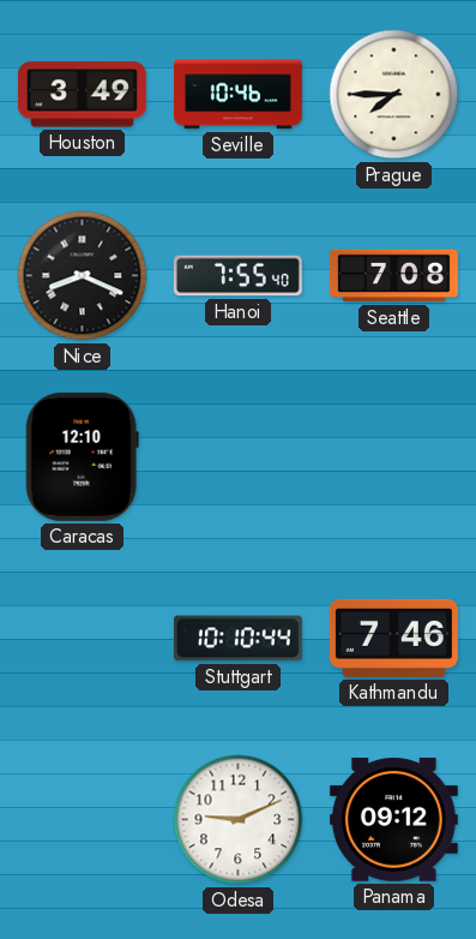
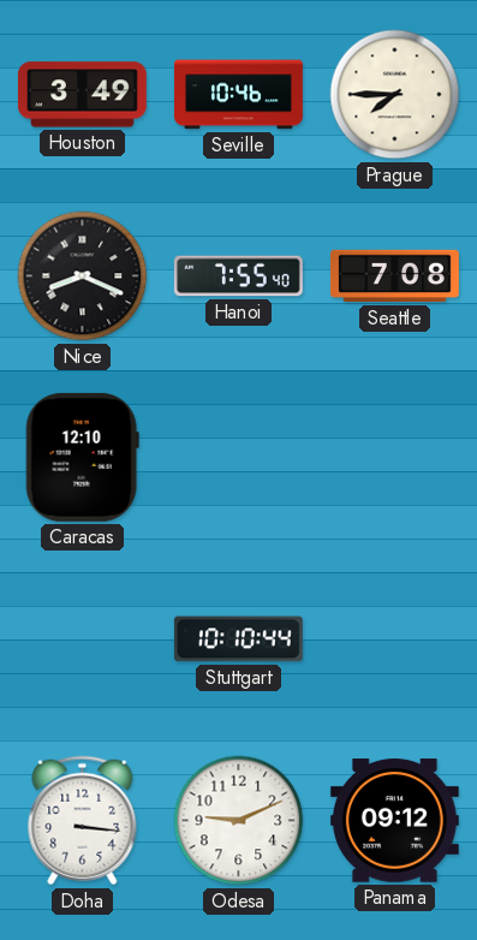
Kathmandu: 7:46 -> none
Doha: none -> 3:16
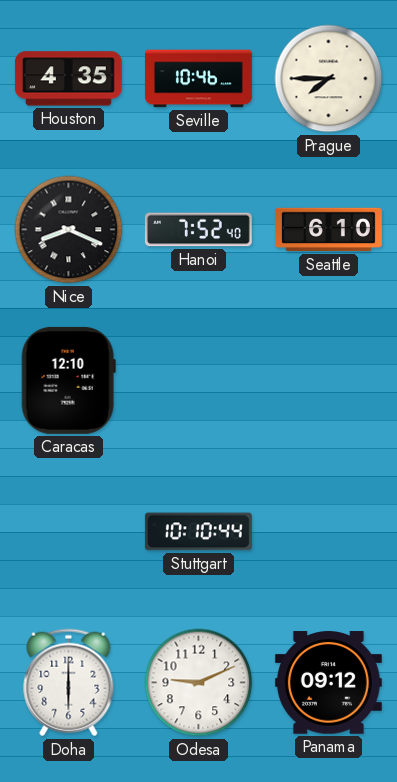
Houston: 3:49 -> 4:35
Hanoi: 7:55 -> 7:52
Seattle: 7:08 -> 6:10
Doha: 3:16 -> 6:00
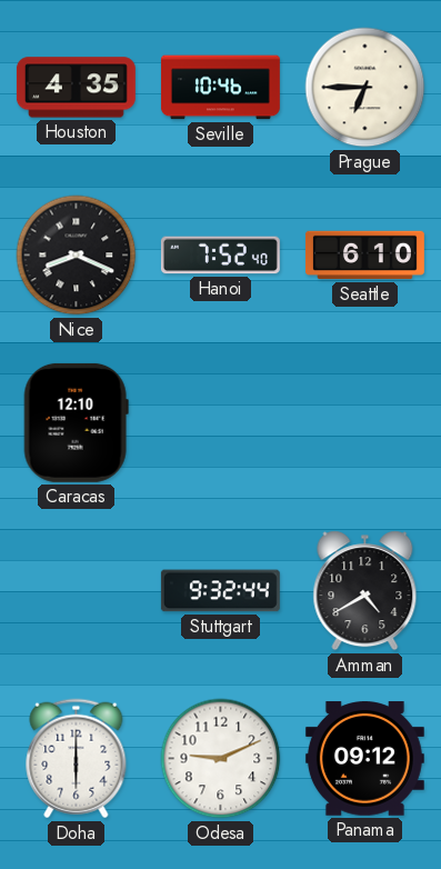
Prague: 7:45 -> 6:45
Stuttgart: 10:10 -> 9:32
Amman: none -> 4:40
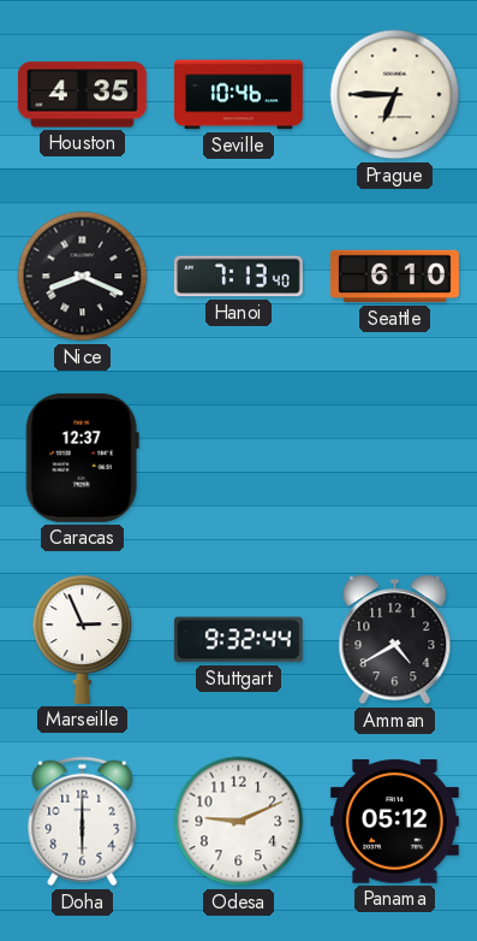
Hanoi: 7:52 -> 7:13
Caracas: 12:10 -> 12:37
Marseille: none -> 2:56
Panama: 09:12 -> 05:12
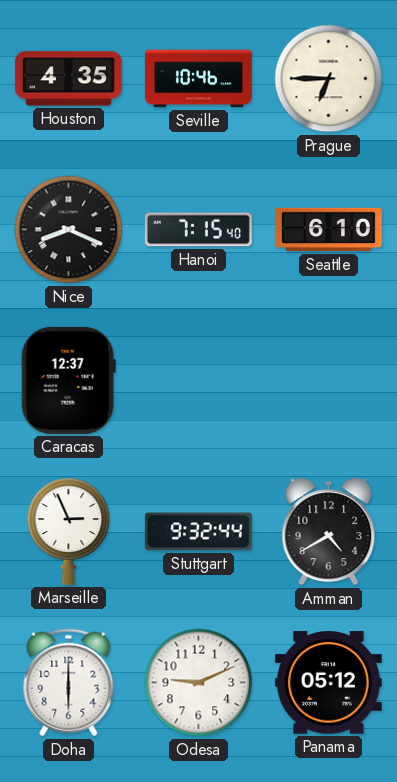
Hanoi: 7:13 -> 7:15
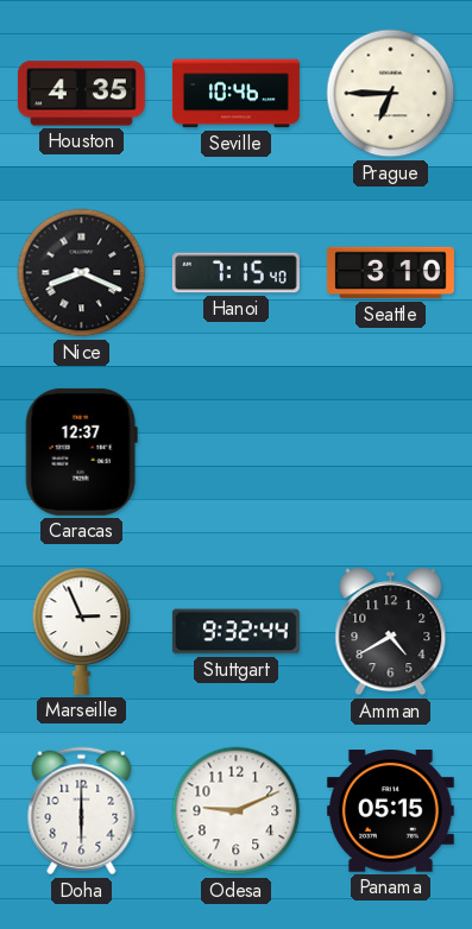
Seattle: 6:10 -> 3:10
Panama: 05:12 -> 05:15
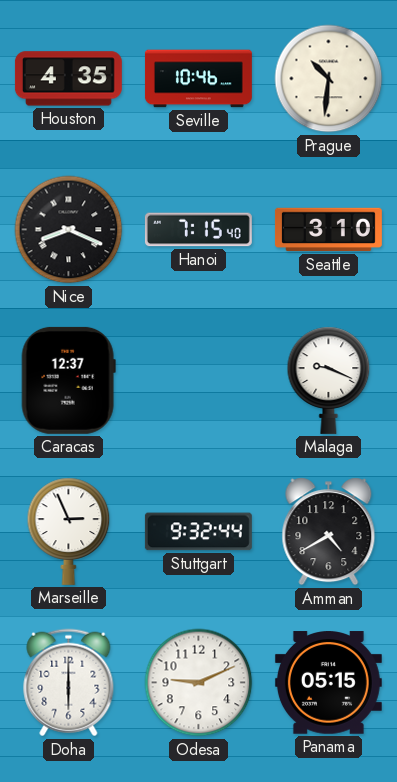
Prague: 6:45 -> 10:31
Malaga: none -> 9:19
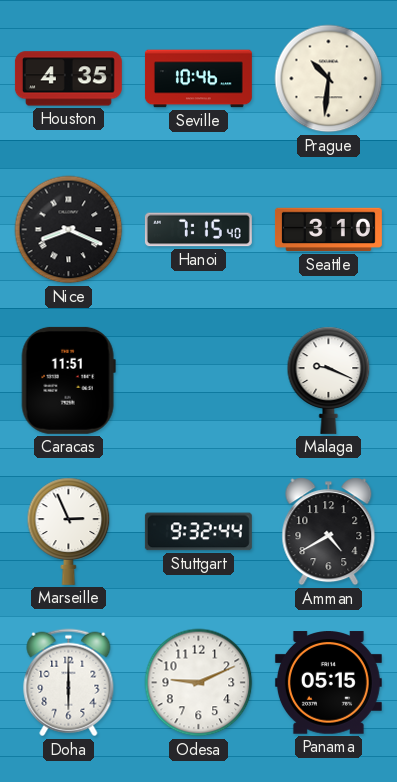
Caracas: 12:37 -> 11:51
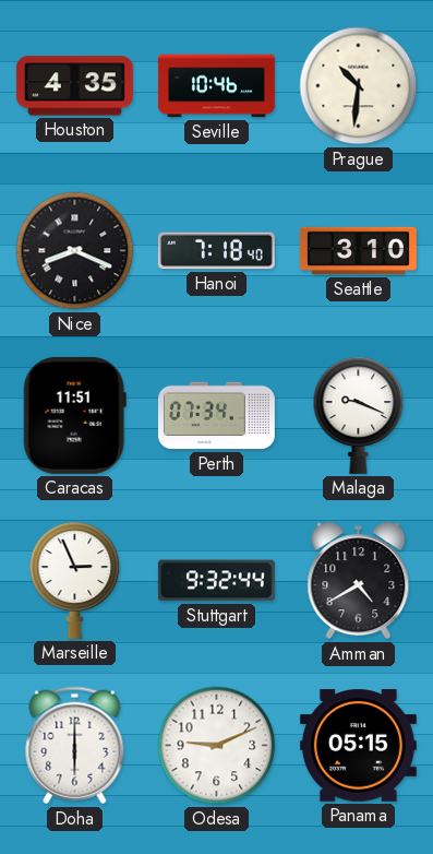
Hanoi: 7:15 -> 7:18
Perth: none -> 07:34
